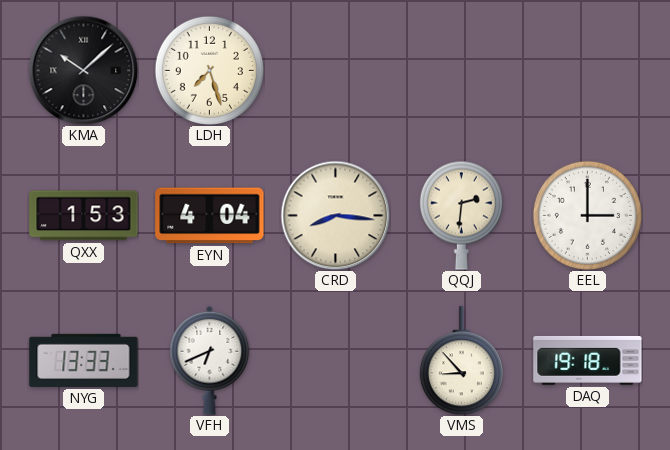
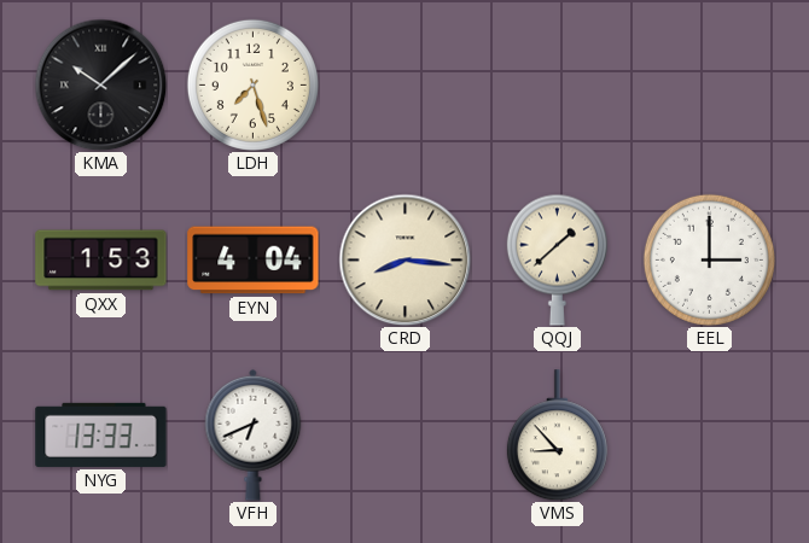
QQJ: 2:31 -> 1:38
DAQ: 19:18 -> none
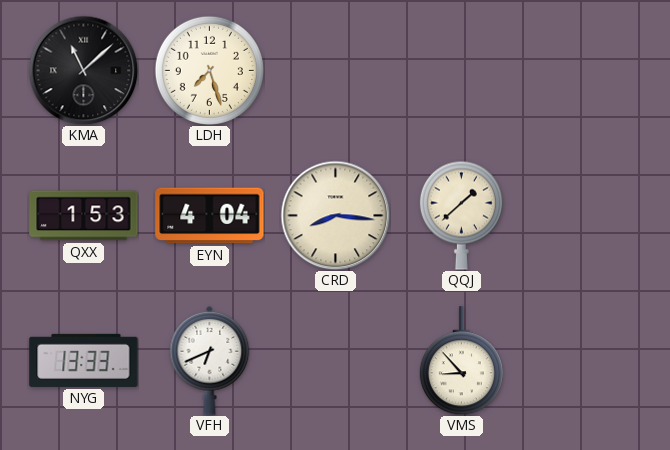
KMA: 10:08 -> 11:08
EEL: 3:00 -> none
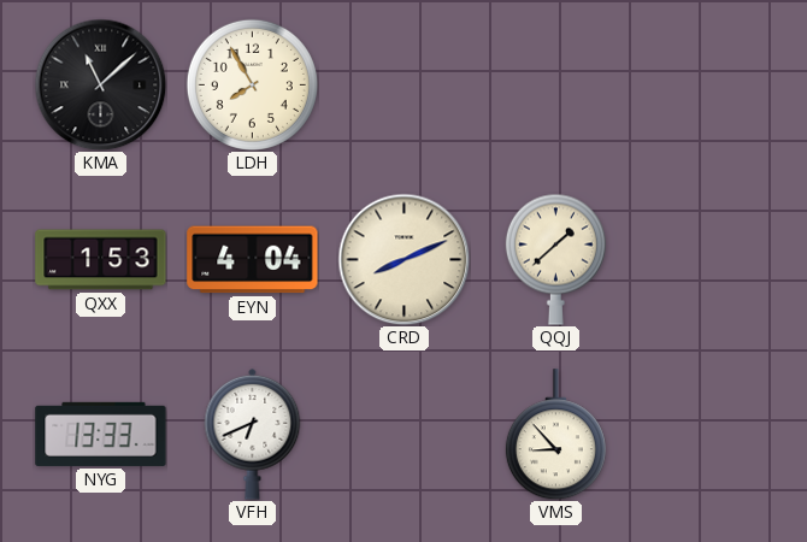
LDH: 7:27 -> 7:55
CRD: 8:16 -> 8:11
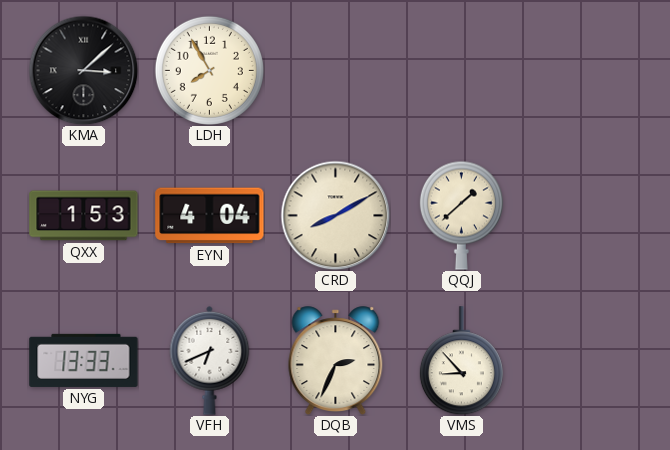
KMA: 11:08 -> 3:08
CRD: 8:11 -> 8:10
DQB: none -> 2:34
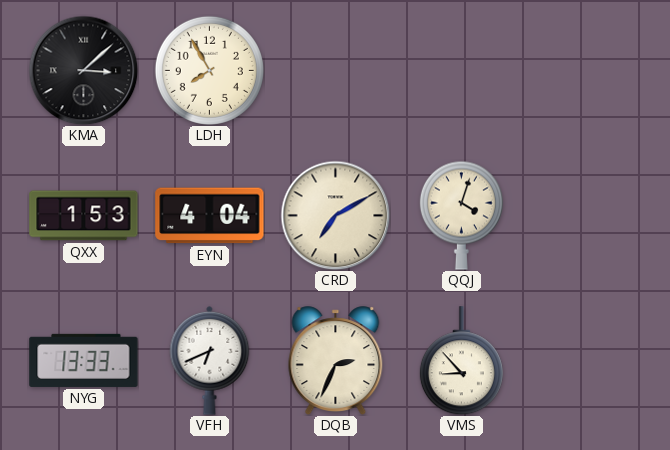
CRD: 8:10 -> 7:10
QQJ: 1:38 -> 4:03
